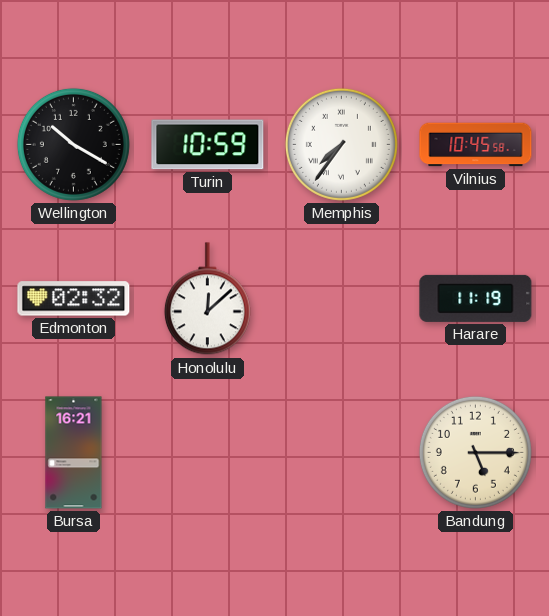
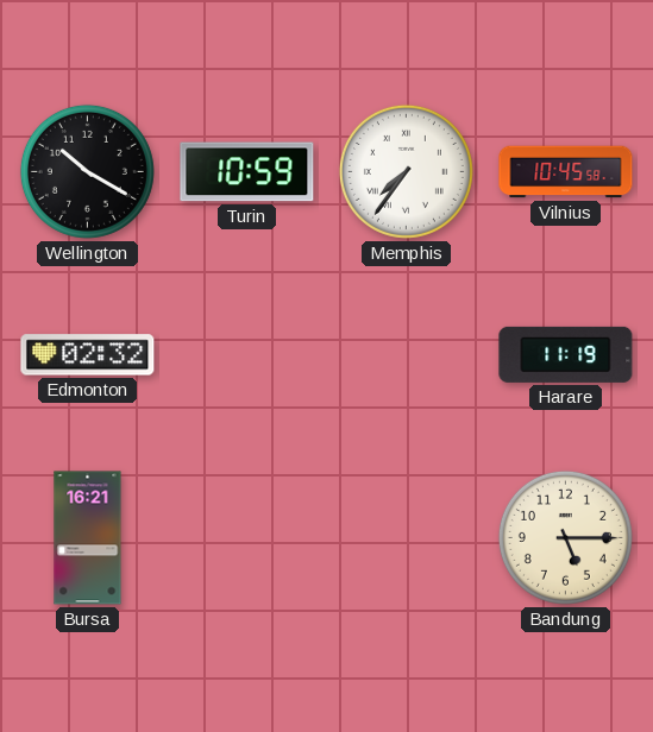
Honolulu: 12:08 -> none
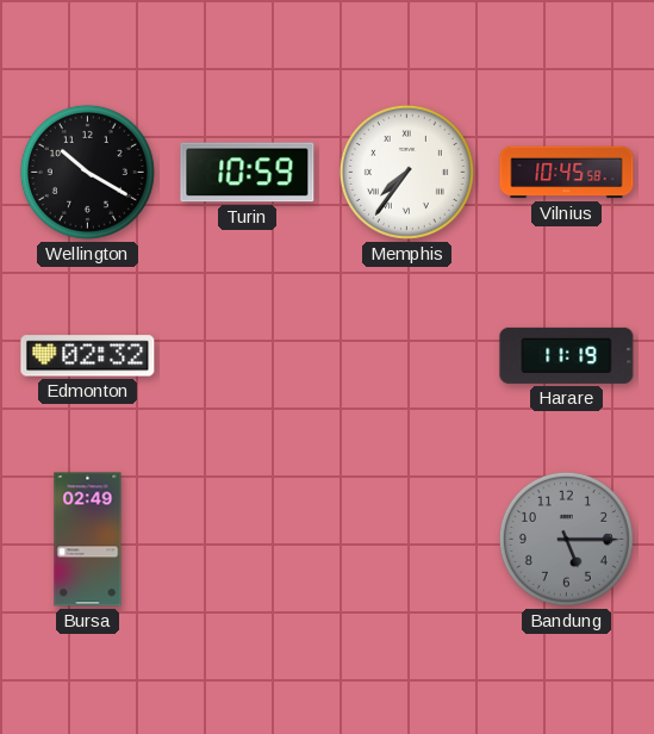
Bursa: 16:21 -> 02:49
Bandung dial: cream -> grey
